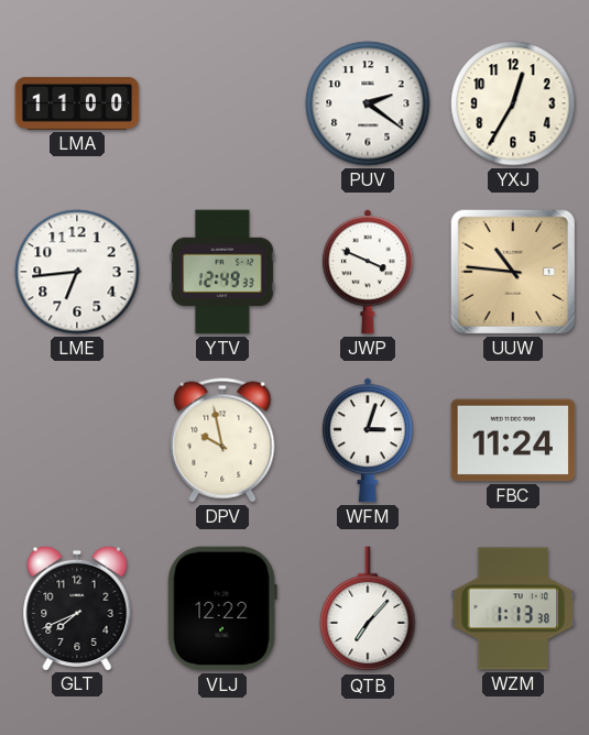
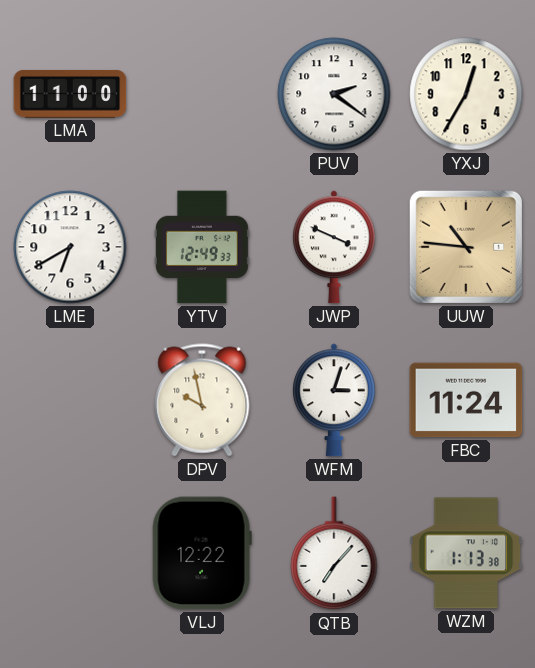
LME: 6:44 -> 6:40
GLT: 7:41 -> none
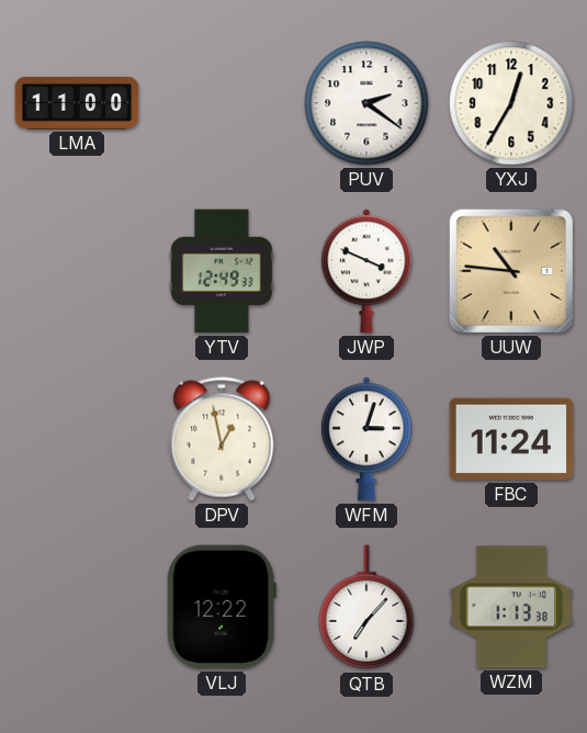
LME: 6:40 -> none
DPV: 9:58 -> 12:58
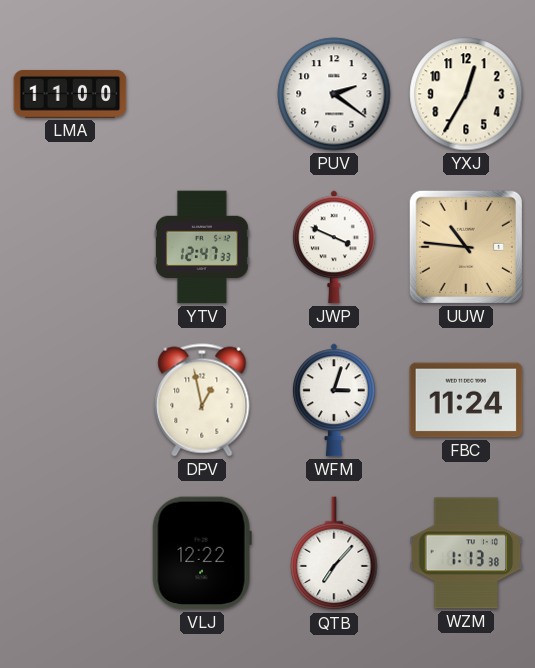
YTV: 12:49 -> 12:47
